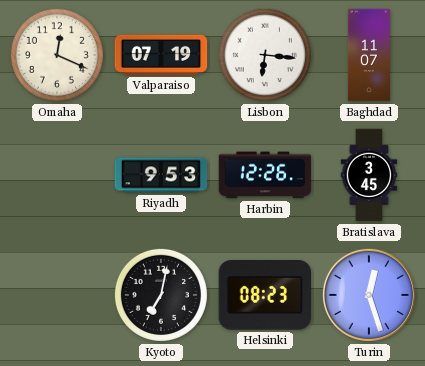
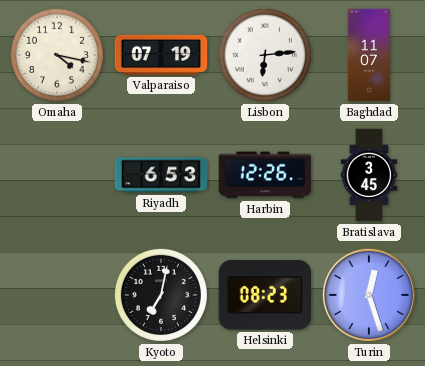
Omaha: 12:19 -> 4:17
Lisbon: 6:16 -> 6:14
Riyadh: 9:53 -> 6:53
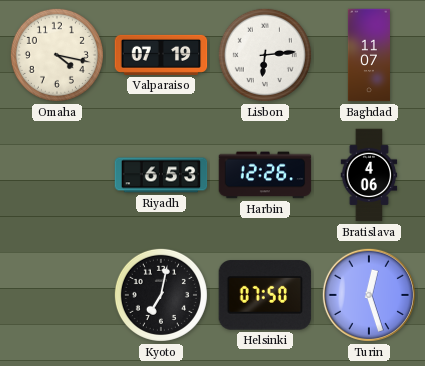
Bratislava: 3:45 -> 4:06
Helsinki: 08:23 -> 07:50
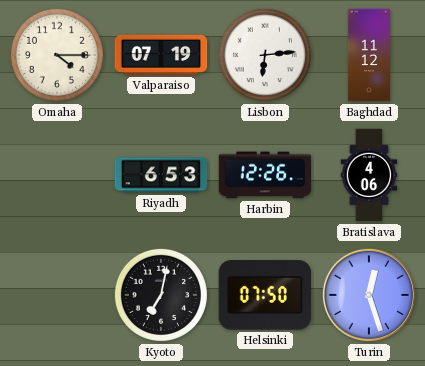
Omaha: 4:17 -> 4:15
Baghdad: 11:07 -> 11:12
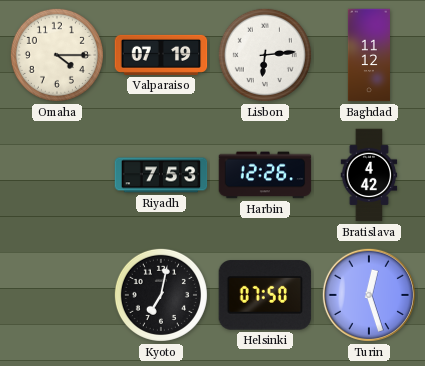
Riyadh: 6:53 -> 7:53
Bratislava: 4:06 -> 4:42
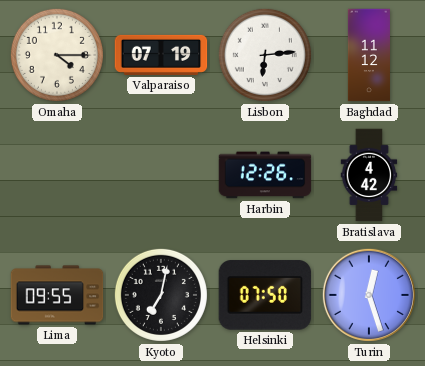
Riyadh: 7:53 -> none
Lima: none -> 09:55
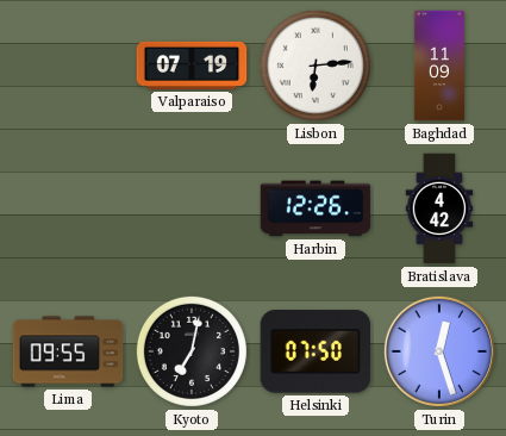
Omaha: 4:15 -> none
Baghdad: 11:12 -> 11:09
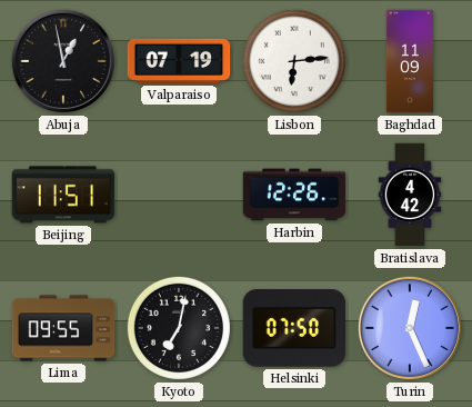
Abuja: none -> 12:58
Beijing: none -> 11:51
Turin: 12:27 -> 12:26
